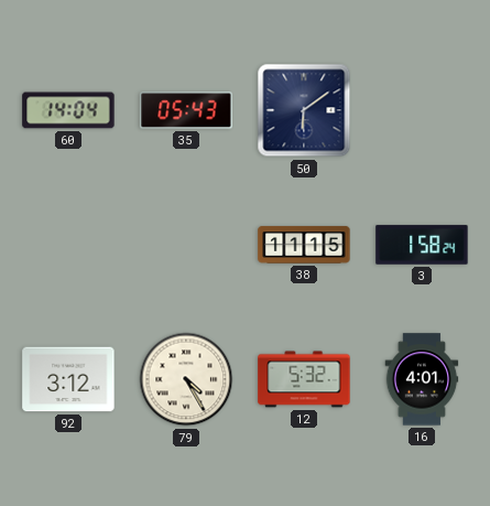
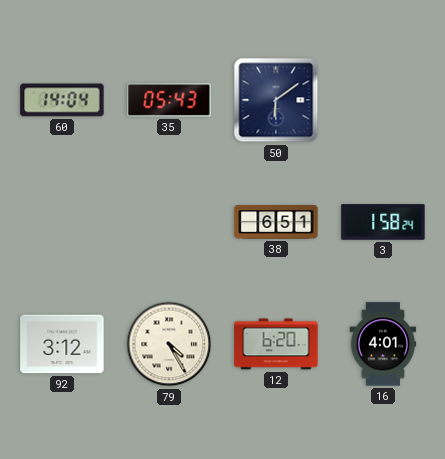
38: 11:15 -> 6:51
12: 5:32 -> 6:20
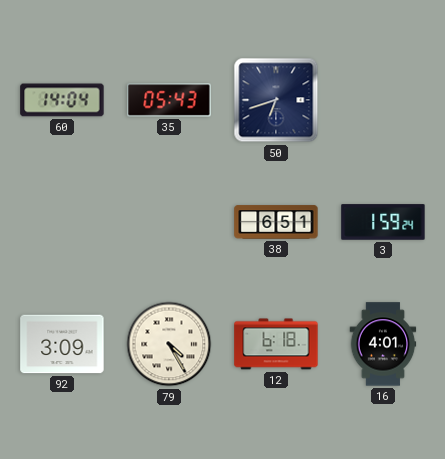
50: 6:09 -> 6:42
3: 1:58 -> 1:59
92: 3:12 -> 3:09
12: 6:20 -> 6:18
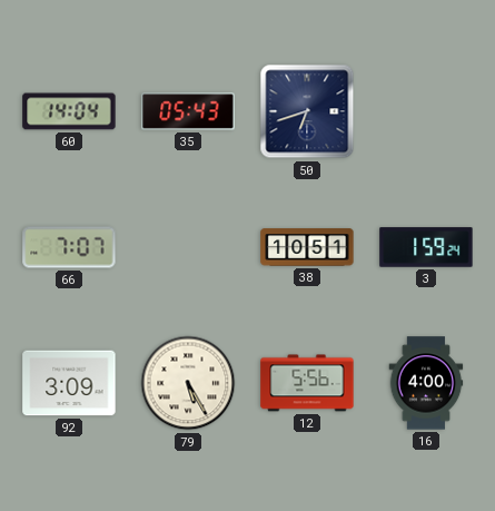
66: none -> 7:07
38: 6:51 -> 10:51
79: 4:25 -> 5:25
12: 6:18 -> 5:56
16: 4:01 -> 4:00
